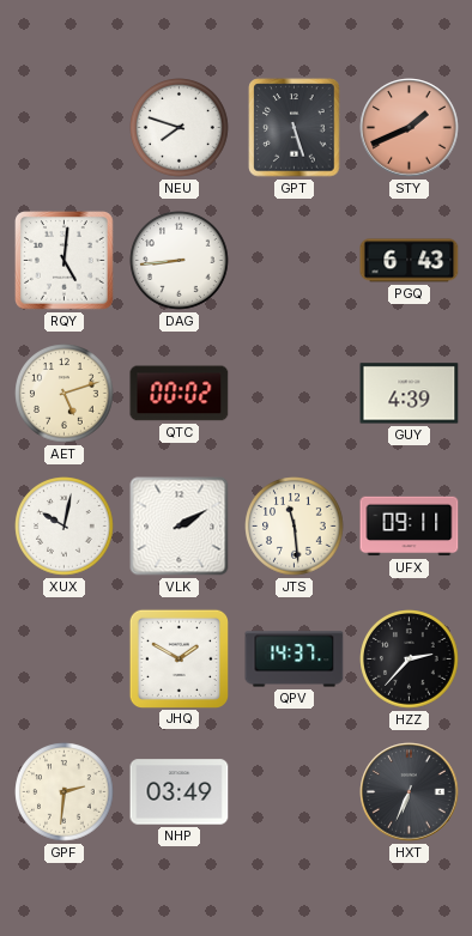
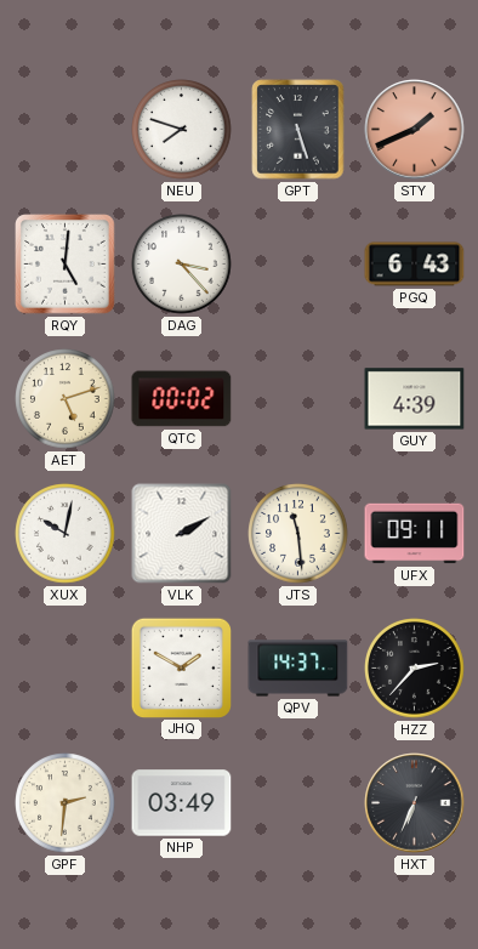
DAG: 8:44 -> 3:23
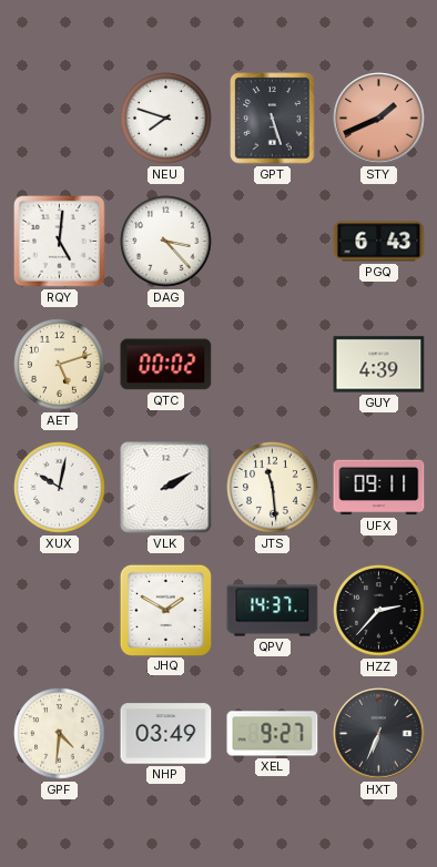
GPF: 2:31 -> 4:31
XEL: none -> 9:27
